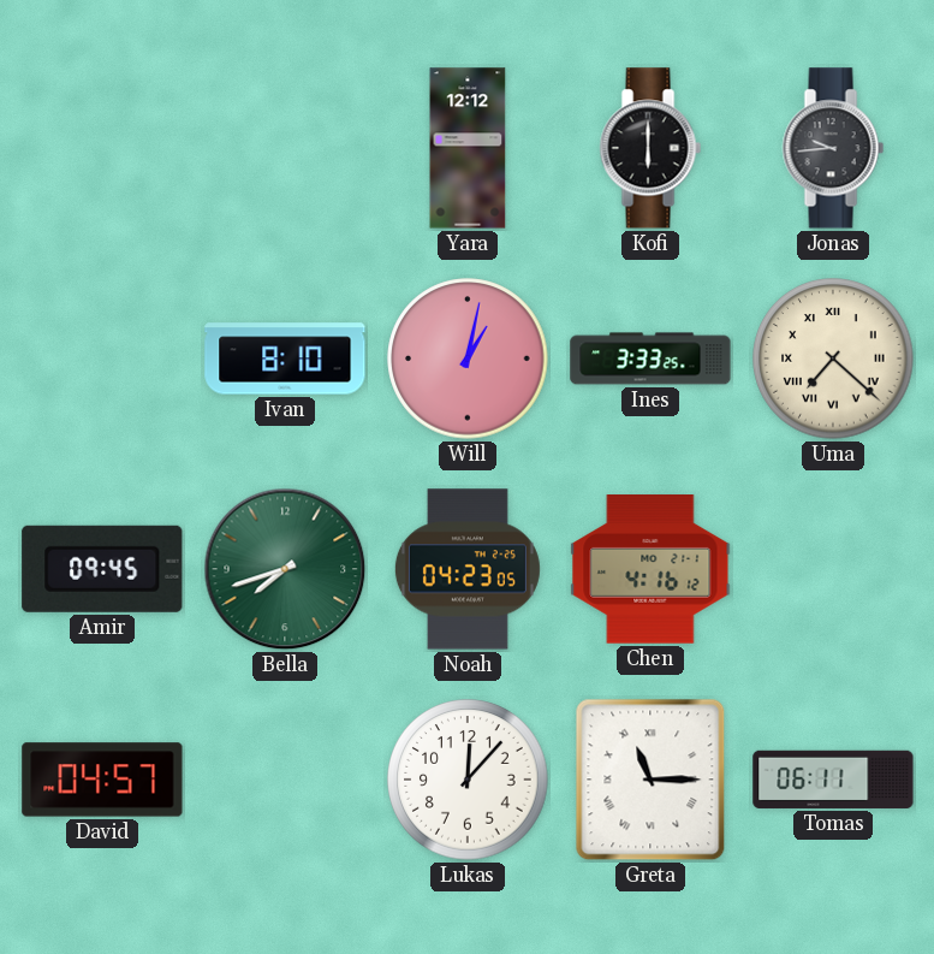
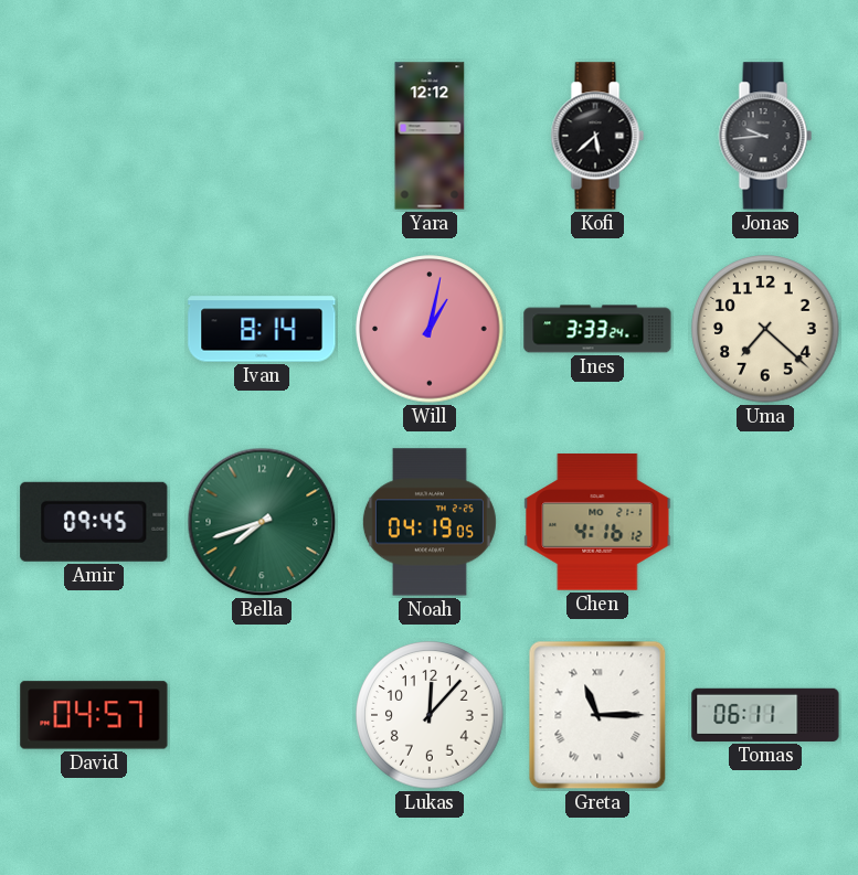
Kofi: 6:00 -> 5:38
Ivan: 8:10 -> 8:14
Ines: 3:33:25 -> 3:33:24
Uma numerals: Roman -> Arabic
Noah: 04:23 -> 04:19
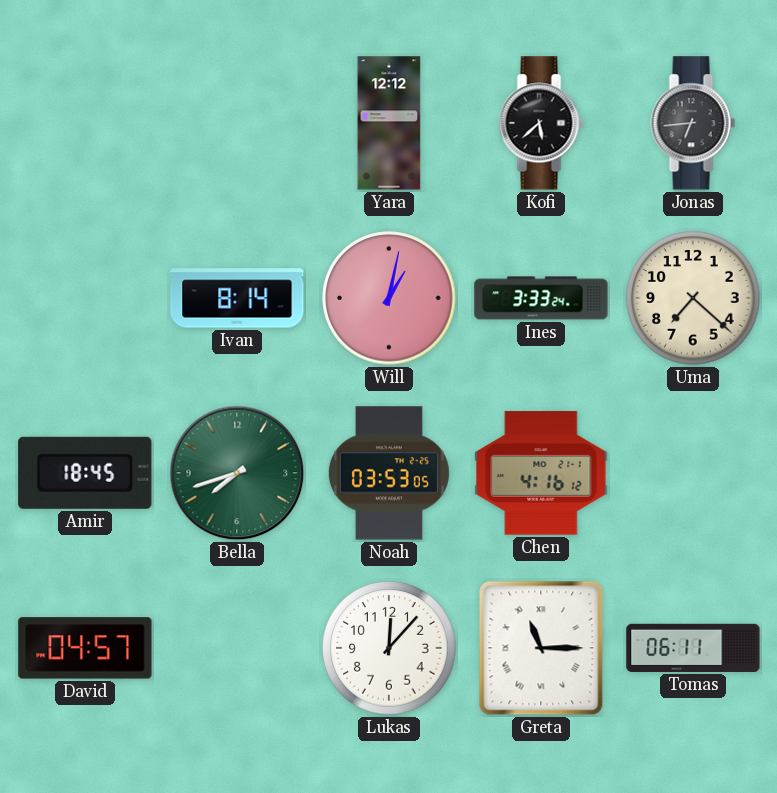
Jonas: 9:44 -> 6:44
Amir: 09:45 -> 18:45
Noah: 04:19 -> 03:53
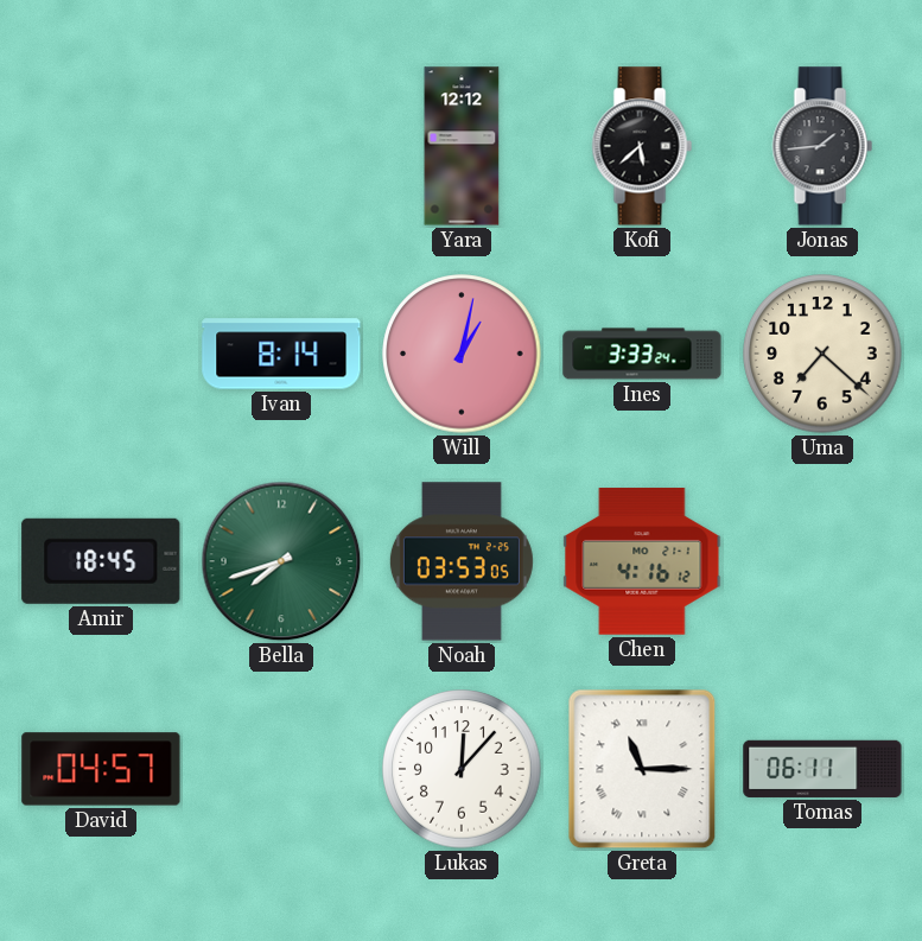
Jonas: 6:44 -> 1:44
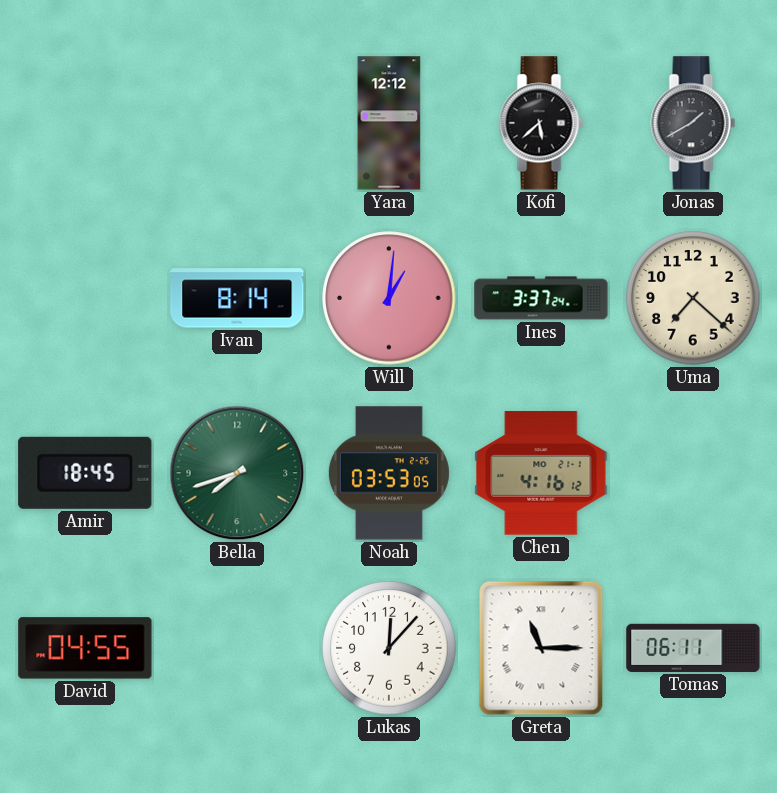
Jonas: 1:44 -> 1:40
Will: 1:02 -> 1:01
Ines: 3:33 -> 3:37
David: 04:57 -> 04:55
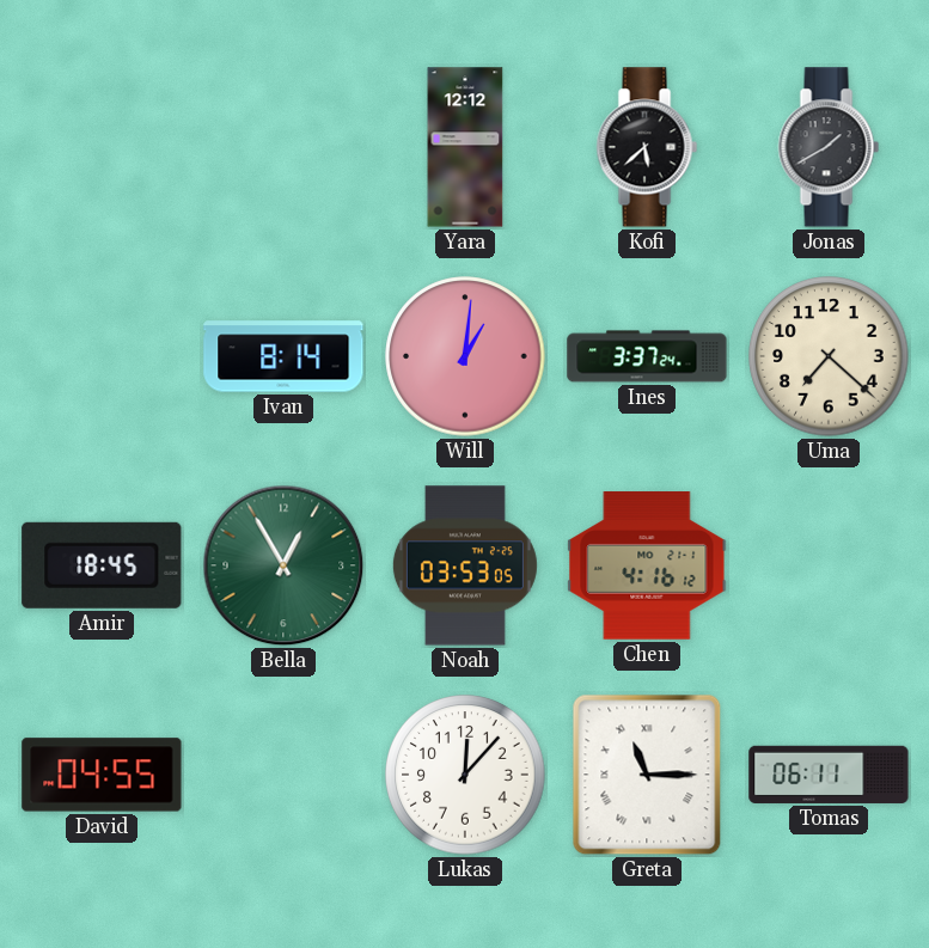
Bella: 7:42 -> 12:55
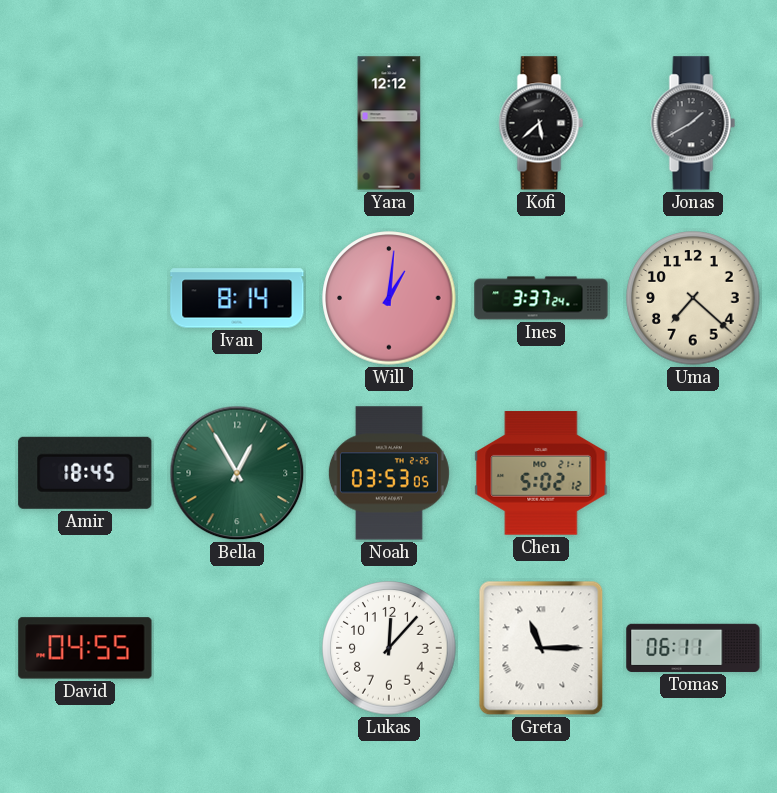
Chen: 4:16 -> 5:02
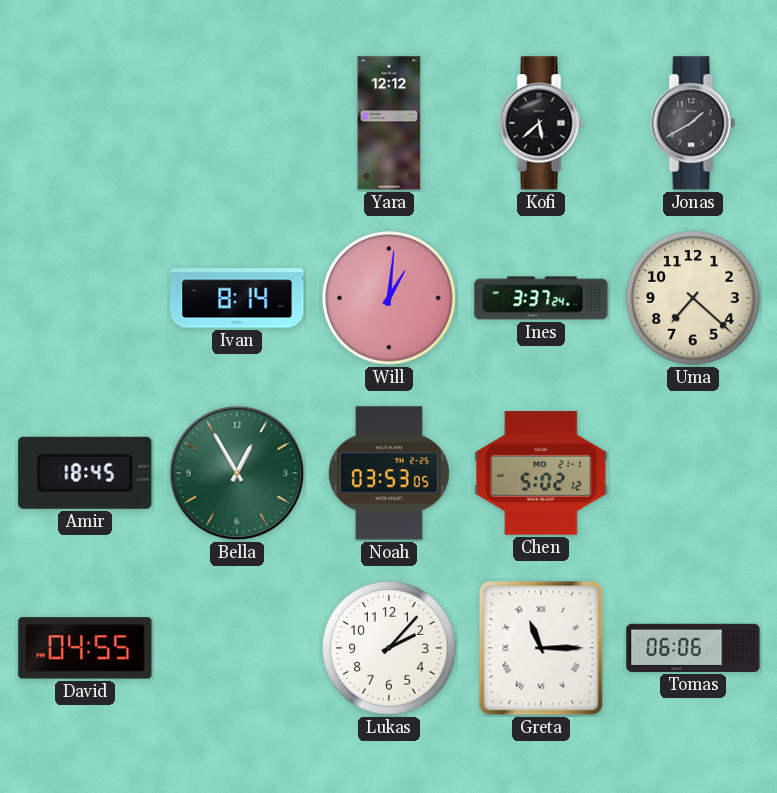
Lukas: 12:07 -> 2:07
Tomas: 06:11 -> 06:06
